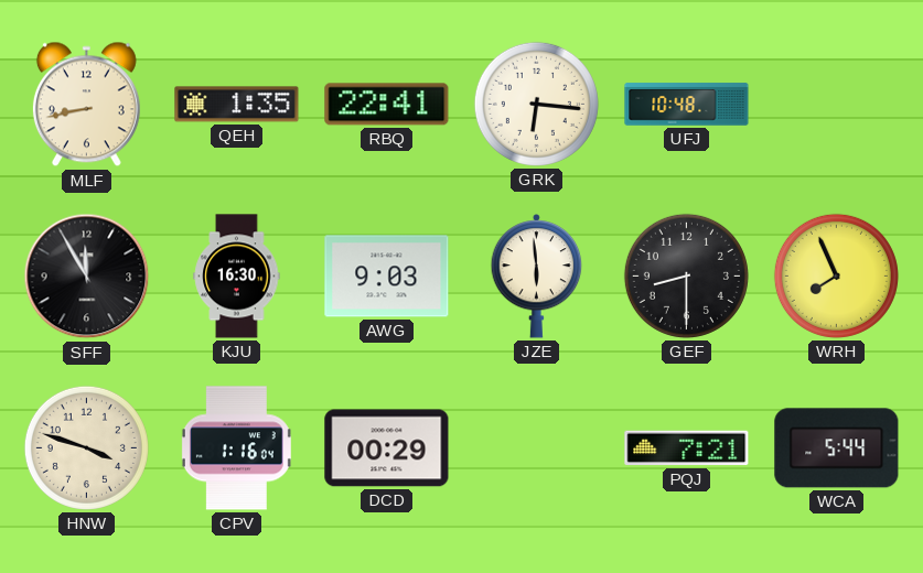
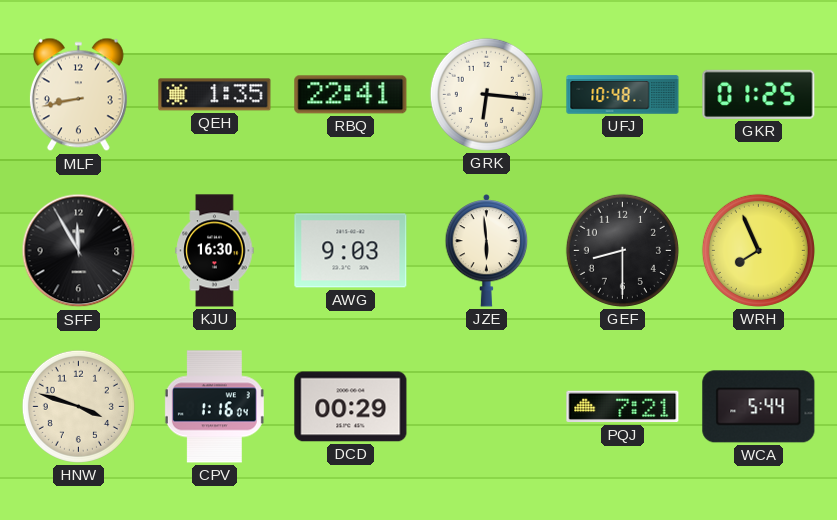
GKR: none -> 01:25
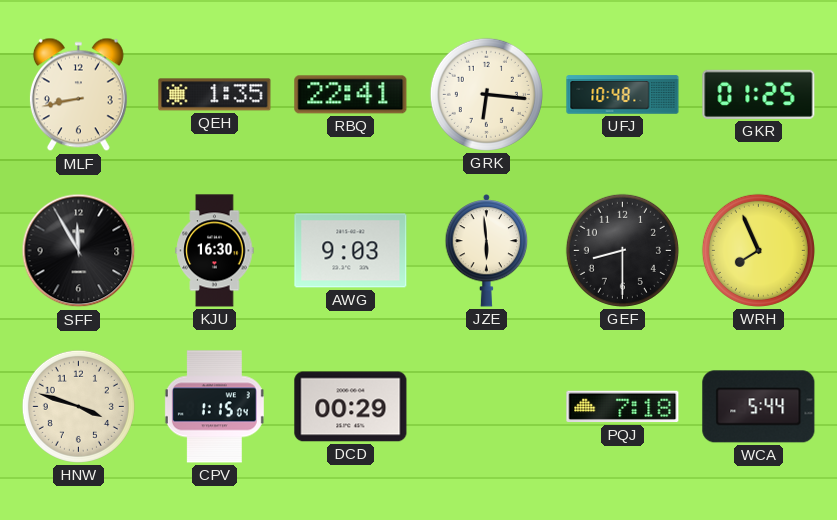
CPV: 1:16 -> 1:15
PQJ: 7:21 -> 7:18
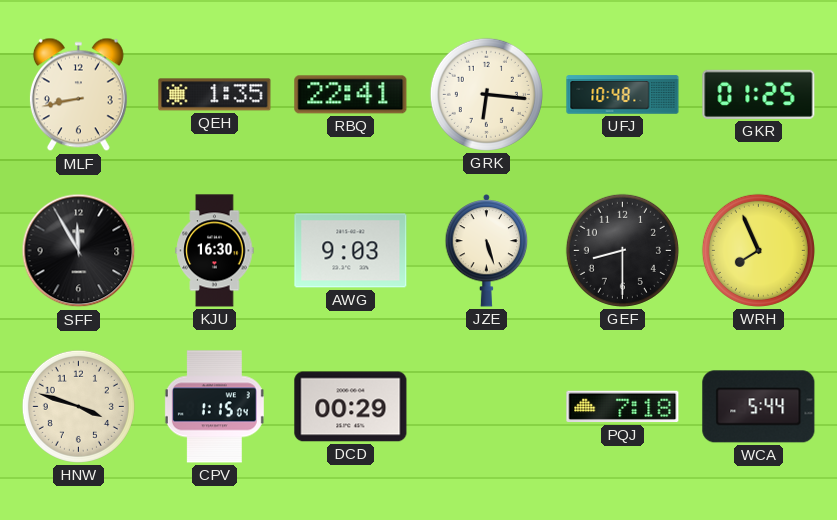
JZE: 5:59 -> 5:27
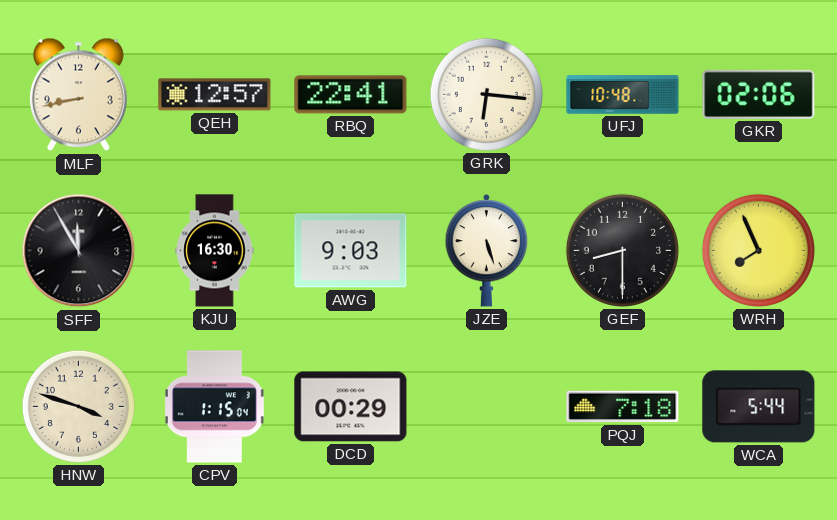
QEH: 1:35 -> 12:57
GKR: 01:25 -> 02:06
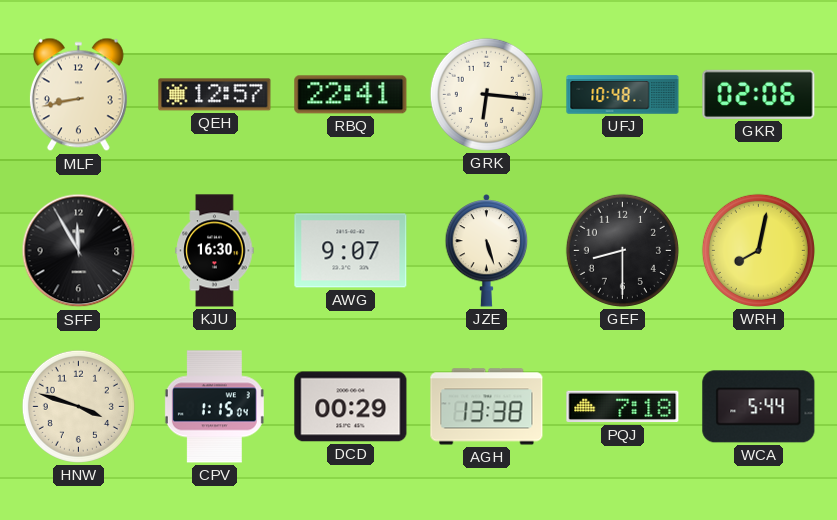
AWG: 9:03 -> 9:07
WRH: 7:56 -> 8:02
AGH: none -> 13:38
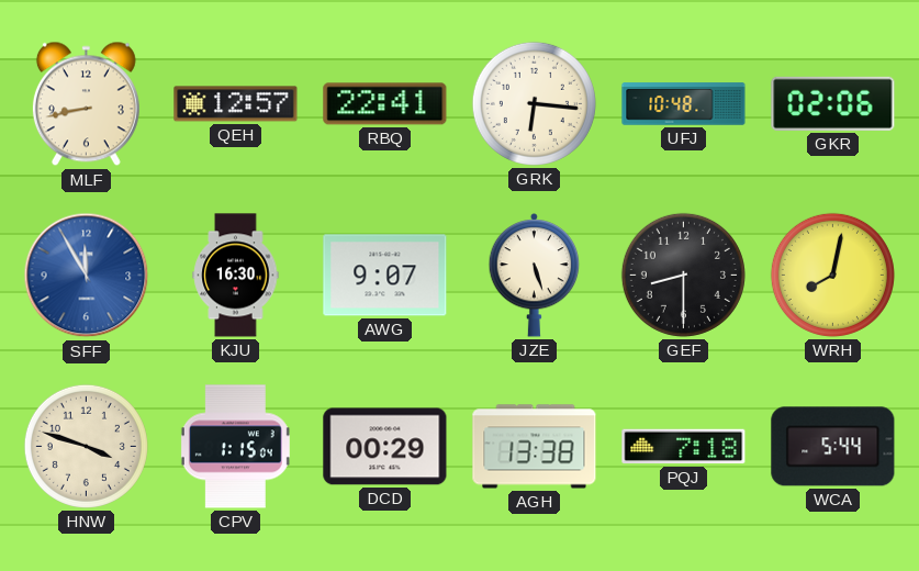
SFF dial: black -> blue
